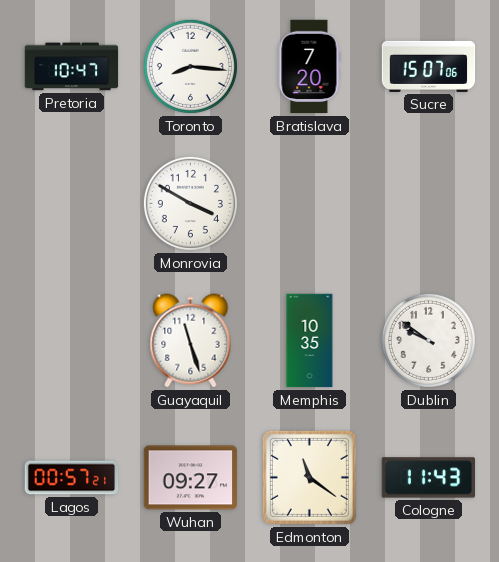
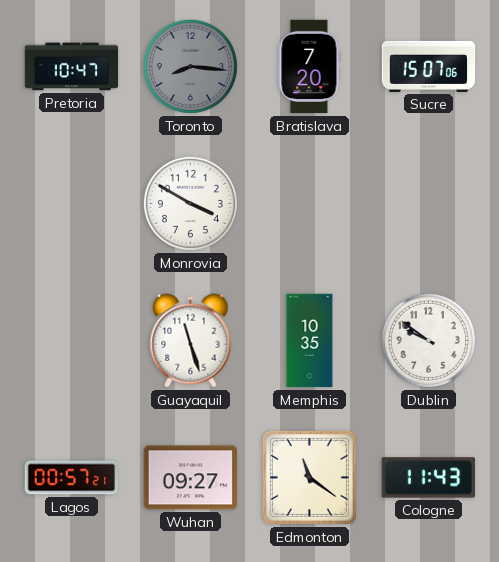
Toronto dial: white -> grey
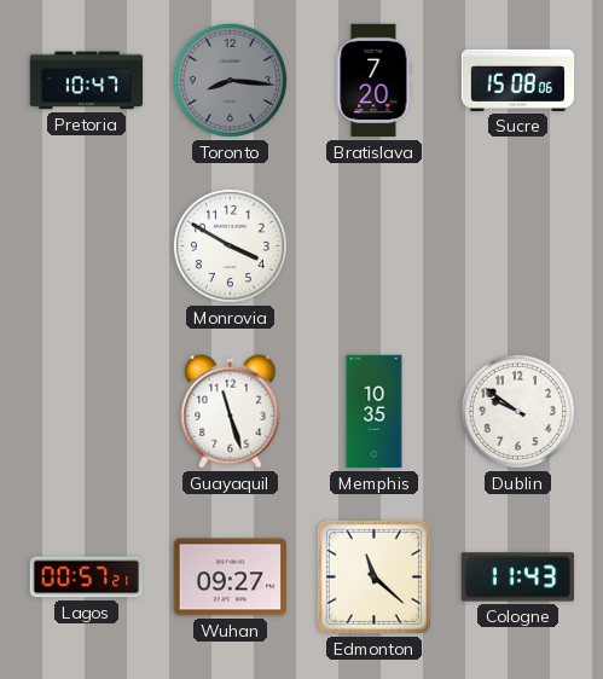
Sucre: 15:07 -> 15:08
Edmonton: 11:21 -> 11:22
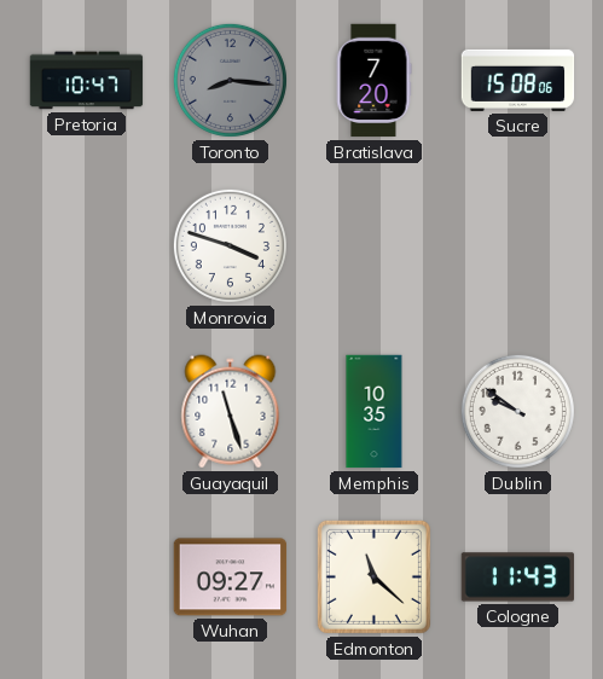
Monrovia: 3:50 -> 3:48
Lagos: 00:57 -> none
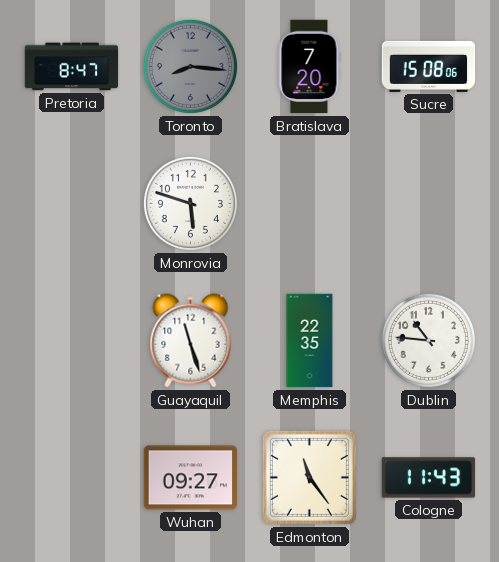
Pretoria: 10:47 -> 8:47
Monrovia: 3:48 -> 5:48
Memphis: 10:35 -> 22:35
Dublin: 9:51 -> 10:46
Edmonton: 11:22 -> 11:24
